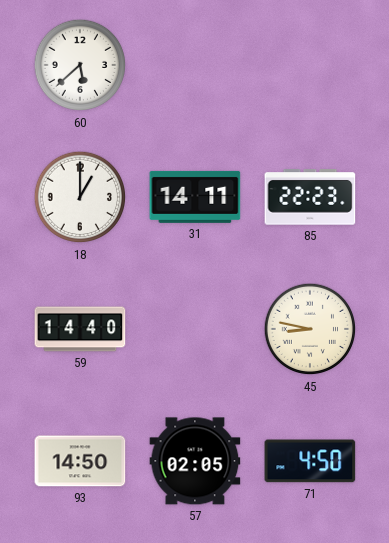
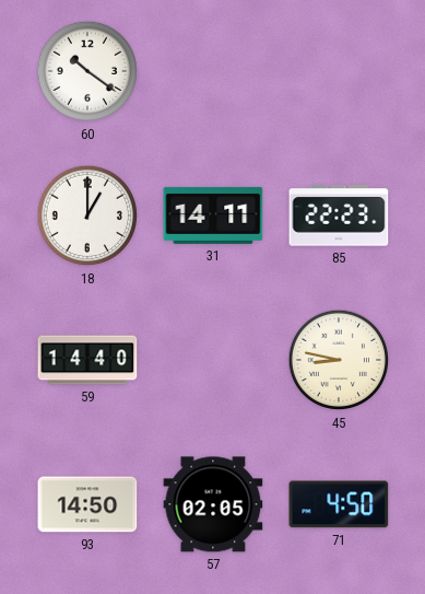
60: 5:38 -> 10:21
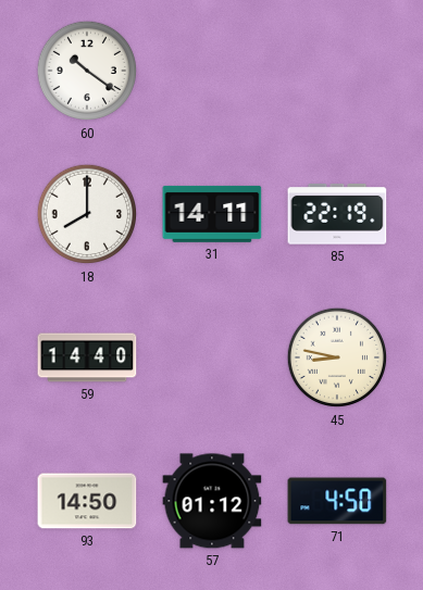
18: 1:00 -> 8:00
85: 22:23 -> 22:19
57: 02:05 -> 01:12
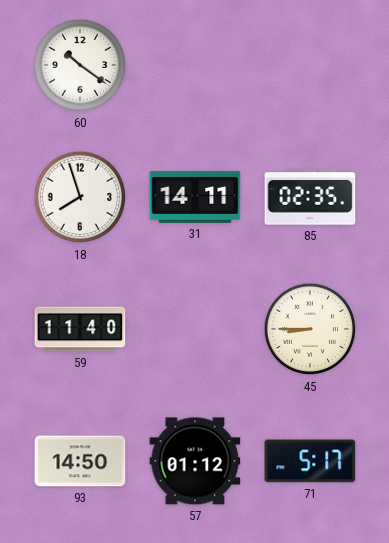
18: 8:00 -> 7:57
85: 22:19 -> 02:35
59: 14:40 -> 11:40
45: 8:47 -> 8:45
71: 4:50 -> 5:17
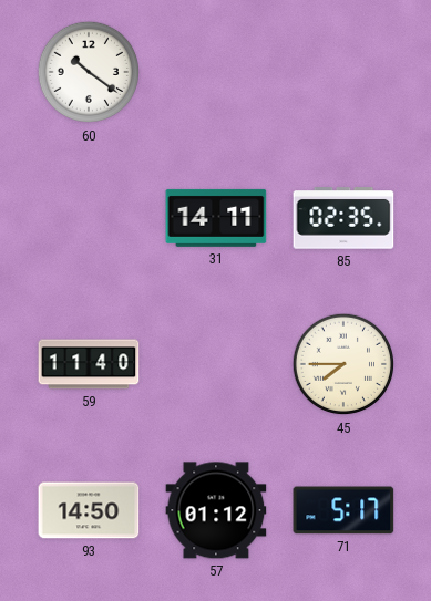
18: 7:57 -> none
45: 8:45 -> 7:45
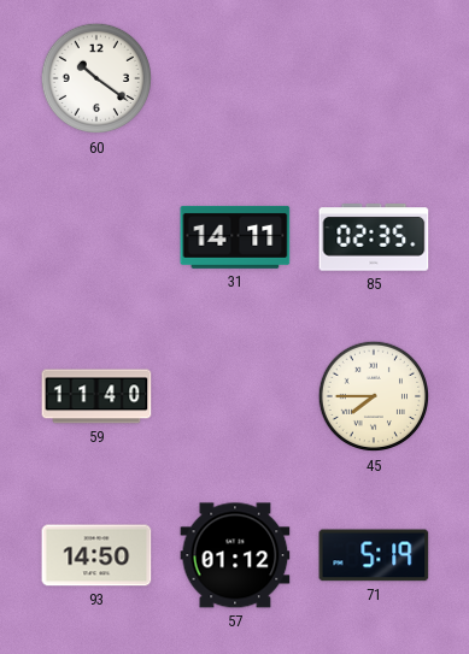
71: 5:17 -> 5:19
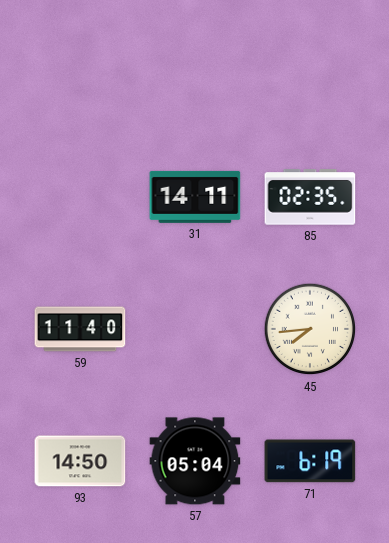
60: 10:21 -> none
45: 7:45 -> 7:44
57: 01:12 -> 05:04
71: 5:19 -> 6:19
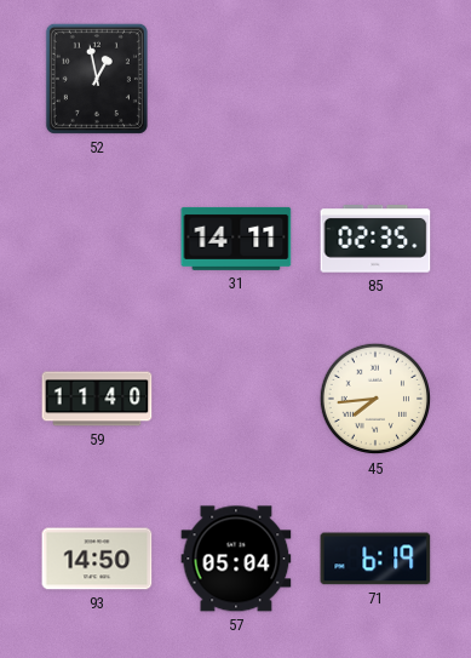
52: none -> 12:58
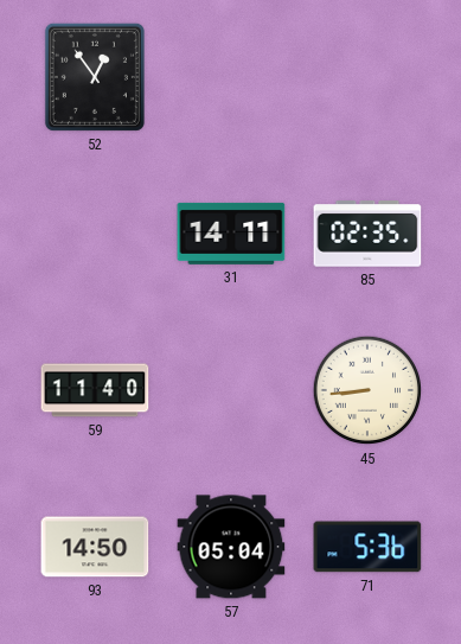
52: 12:58 -> 12:54
45: 7:44 -> 8:44
71: 6:19 -> 5:36
